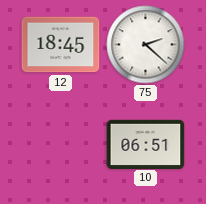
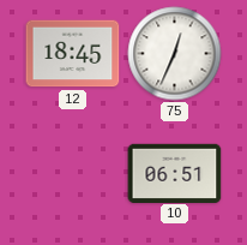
75: 2:22 -> 12:34
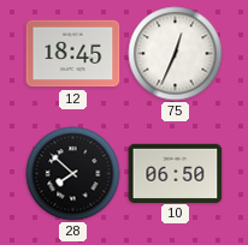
28: none -> 7:52
10: 06:51 -> 06:50
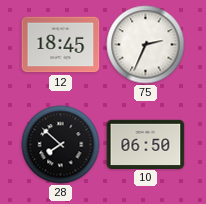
75: 12:34 -> 2:34
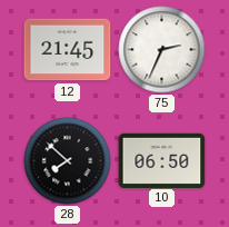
12: 18:45 -> 21:45
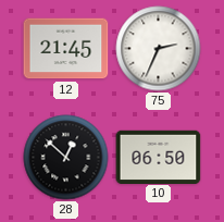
28: 7:52 -> 12:52
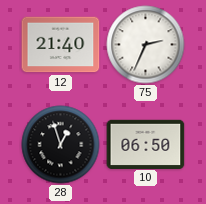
12: 21:45 -> 21:40
28: 12:52 -> 12:57
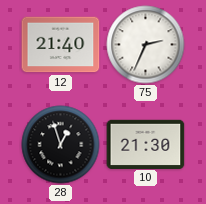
10: 06:50 -> 21:30
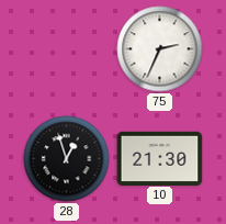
12: 21:40 -> none
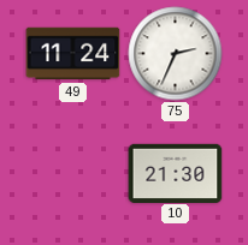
49: none -> 11:24
28: 12:57 -> none
